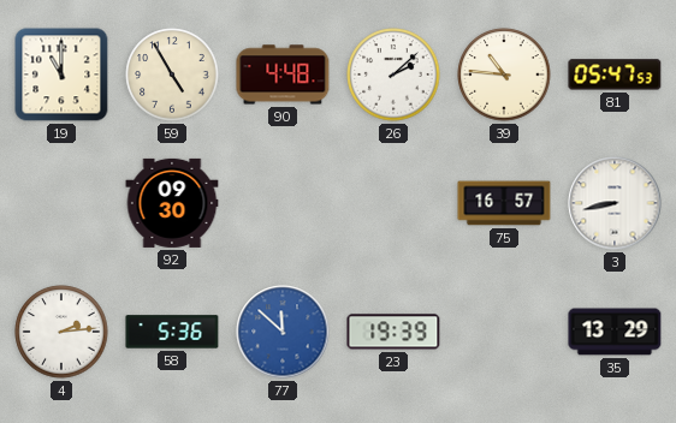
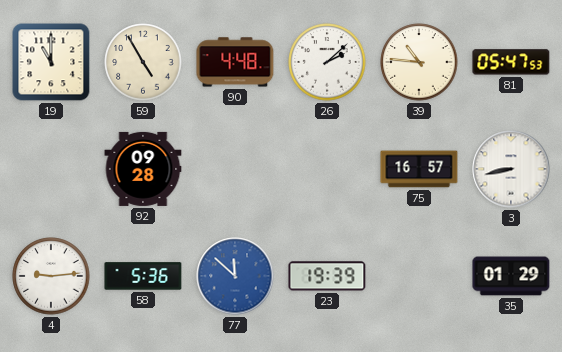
92: 09:30 -> 09:28
4: 2:14 -> 9:14
35: 13:29 -> 01:29
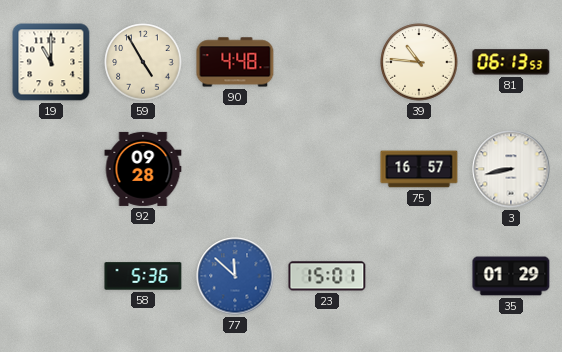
26: 2:08 -> none
81: 05:47 -> 06:13
4: 9:14 -> none
23: 19:39 -> 15:01
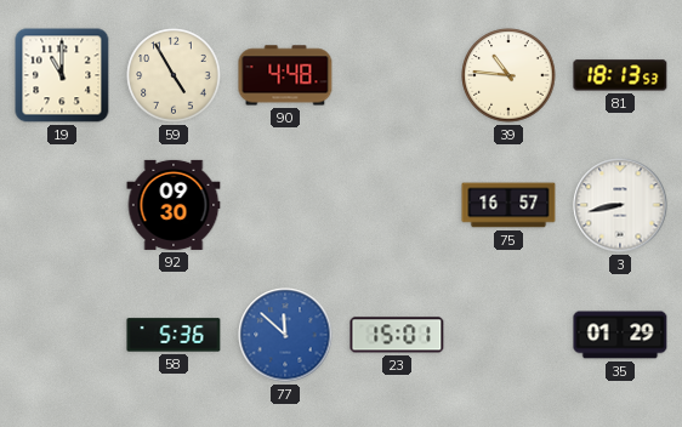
81: 06:13 -> 18:13
92: 09:28 -> 09:30
